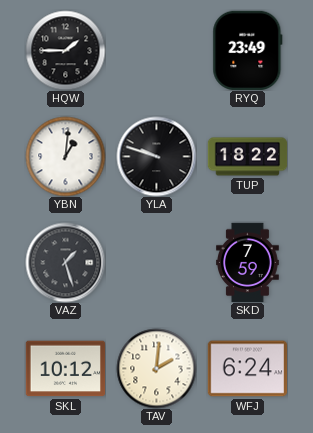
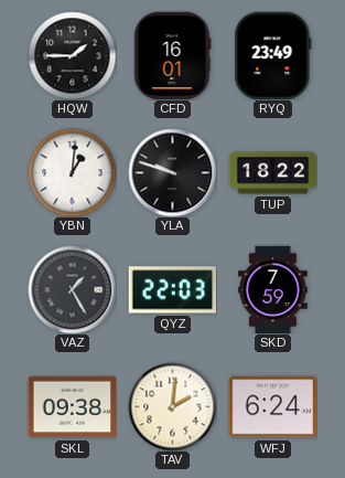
CFD: none -> 16:01
VAZ: 1:27 -> 1:25
QYZ: none -> 22:03
SKL: 10:12 -> 09:38
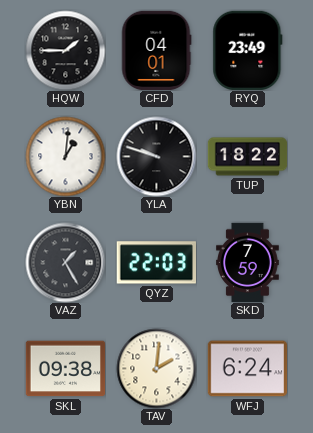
CFD: 16:01 -> 04:01
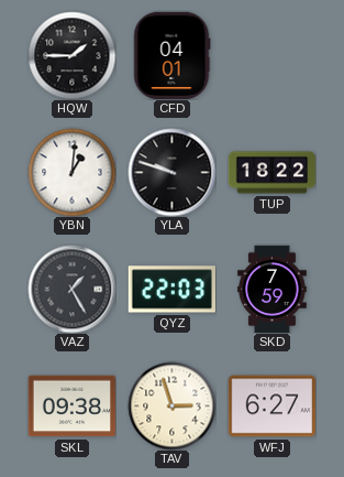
RYQ: 23:49 -> none
TAV: 2:01 -> 2:57
WFJ: 6:24 -> 6:27
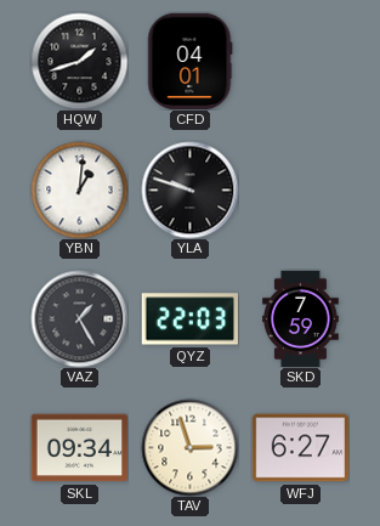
HQW: 1:45 -> 1:42
TUP: 18:22 -> none
SKL: 09:38 -> 09:34
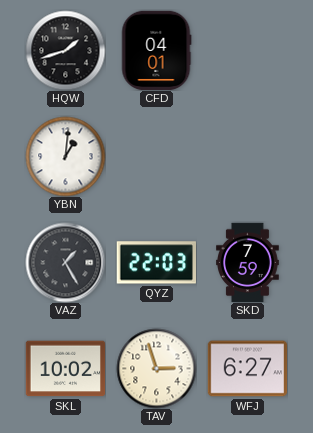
YLA: 9:48 -> none
SKL: 09:34 -> 10:02
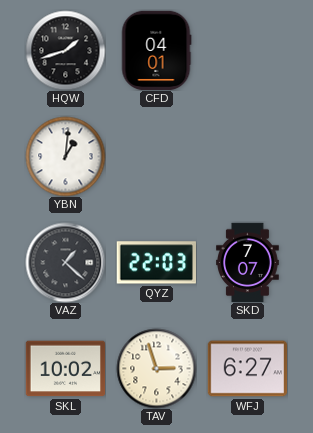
VAZ: 1:25 -> 1:22
SKD: 7:59 -> 7:07
